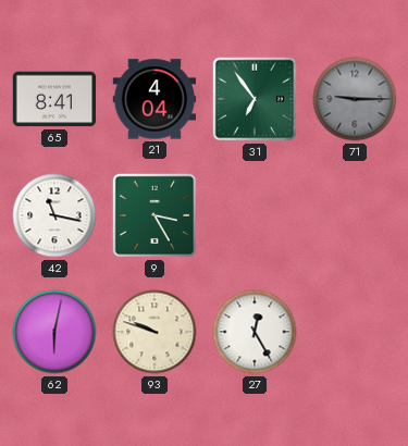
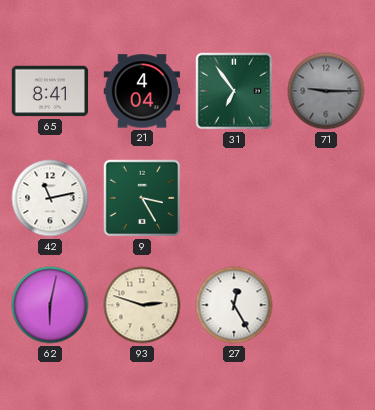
42: 11:17 -> 11:13
93: 9:48 -> 2:48
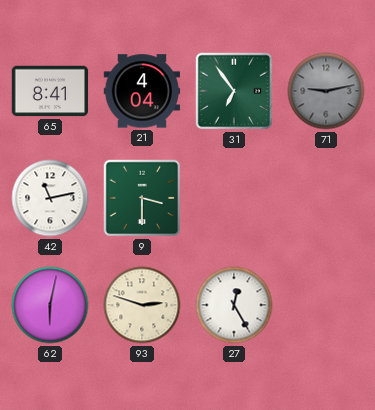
71: 9:15 -> 9:13
9: 3:25 -> 3:30
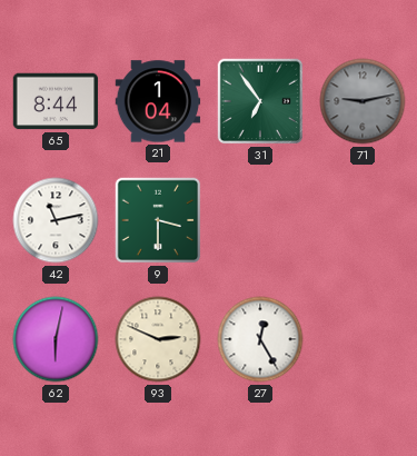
65: 8:41 -> 8:44
21: 4:04 -> 1:04
93: 2:48 -> 2:49
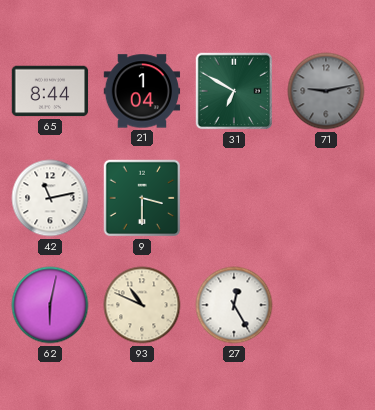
31: 6:54 -> 6:50
93: 2:49 -> 10:49
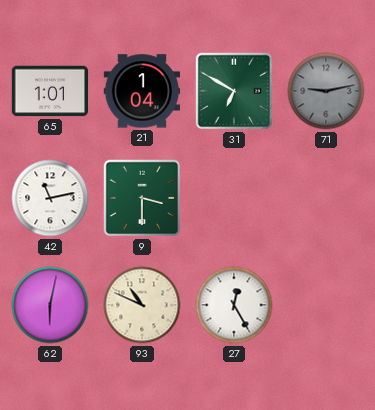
65: 8:44 -> 1:01
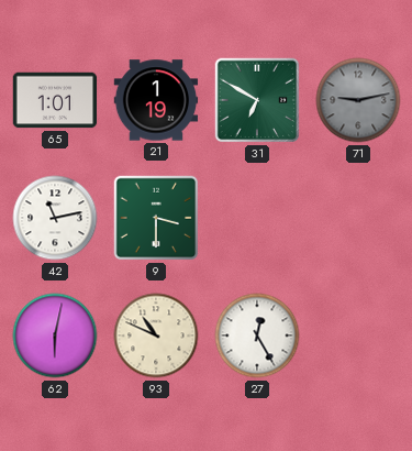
21: 1:04 -> 1:19
